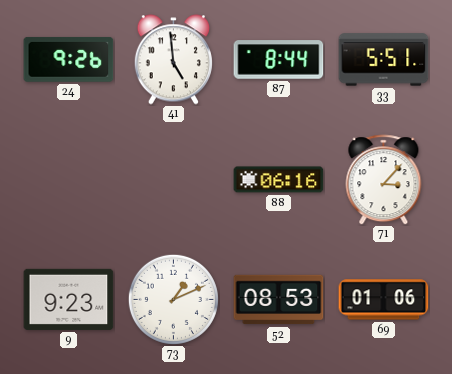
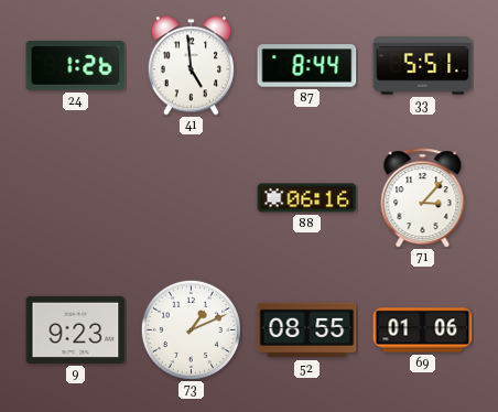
24: 9:26 -> 1:26
52: 08:53 -> 08:55
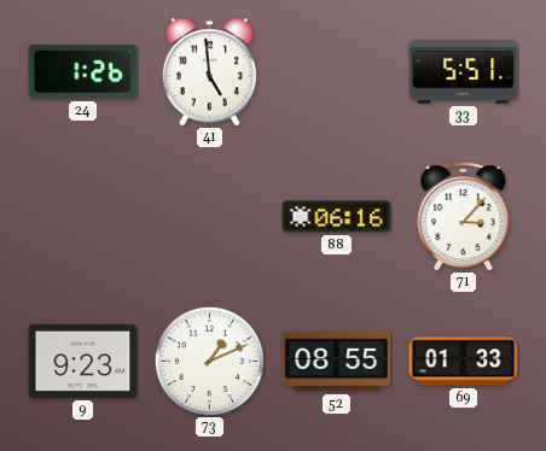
87: 8:44 -> none
69: 01:06 -> 01:33
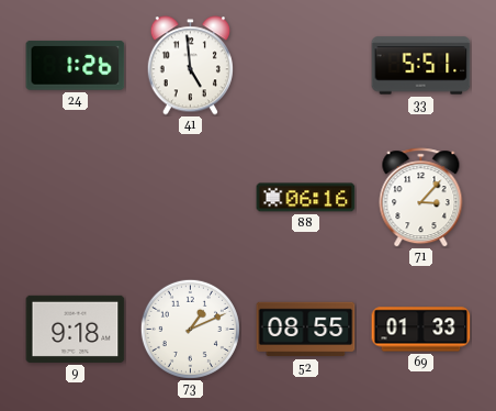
9: 9:23 -> 9:18
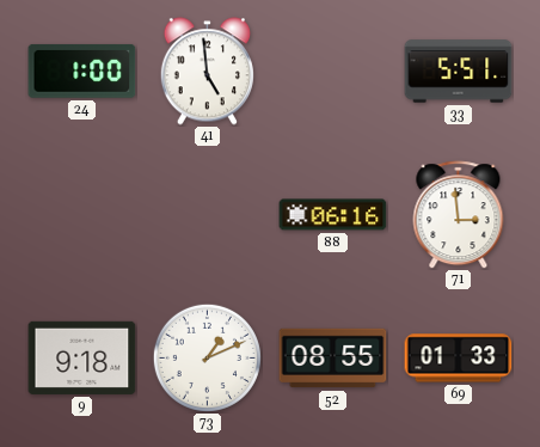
24: 1:26 -> 1:00
71: 3:07 -> 2:59
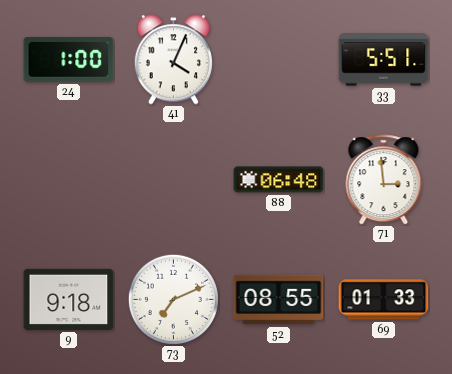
41: 4:59 -> 4:04
88: 06:16 -> 06:48
73: 1:11 -> 7:11
